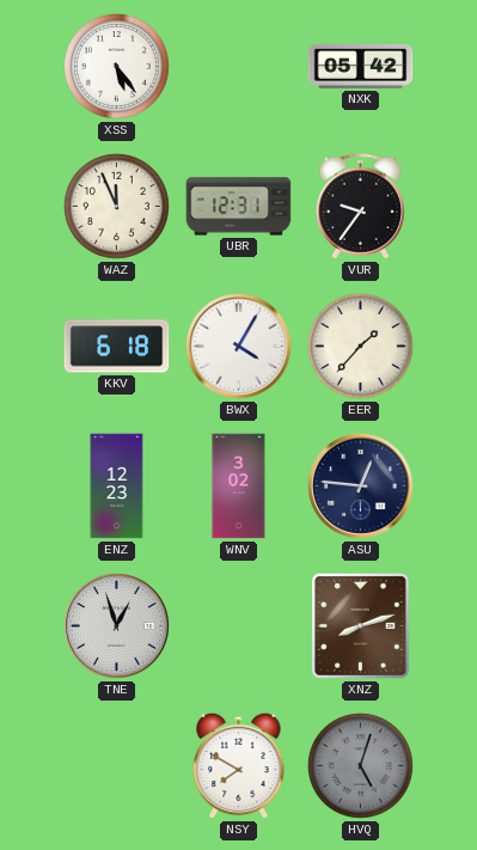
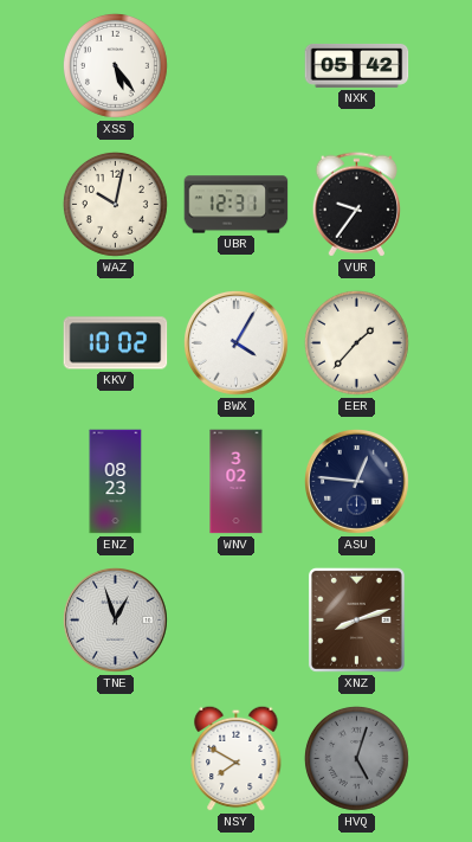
WAZ: 11:56 -> 10:02
KKV: 6:18 -> 10:02
ENZ: 12:23 -> 08:23
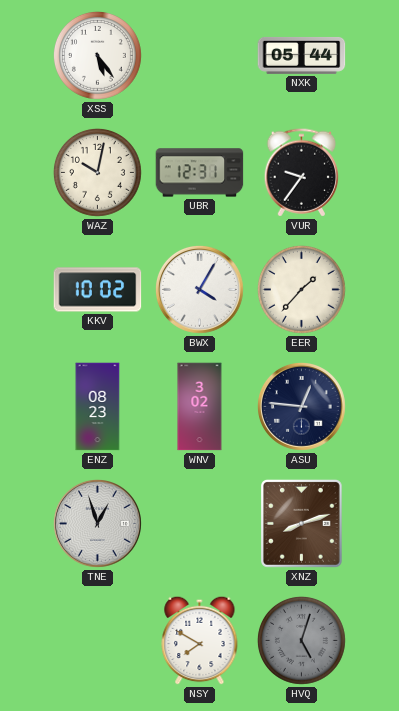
NXK: 05:42 -> 05:44
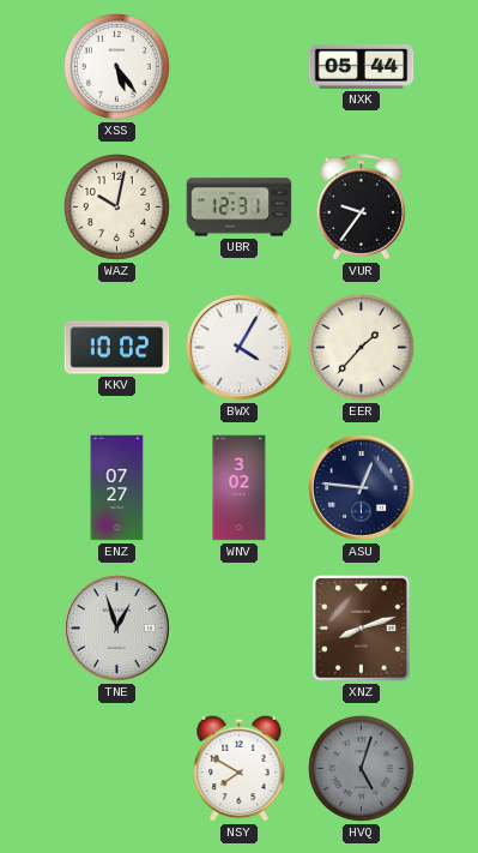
ENZ: 08:23 -> 07:27
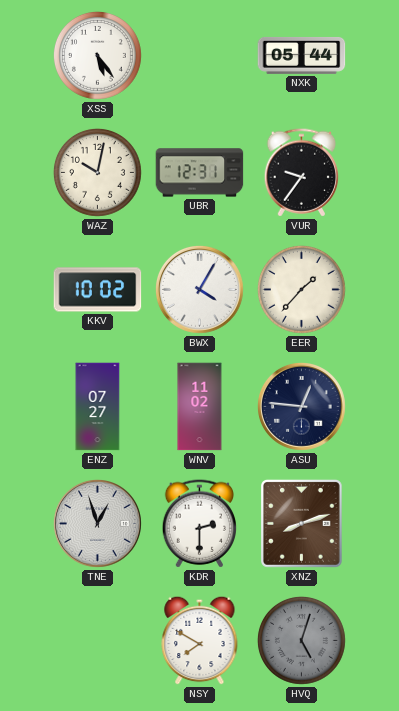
WNV: 3:02 -> 11:02
KDR: none -> 2:30
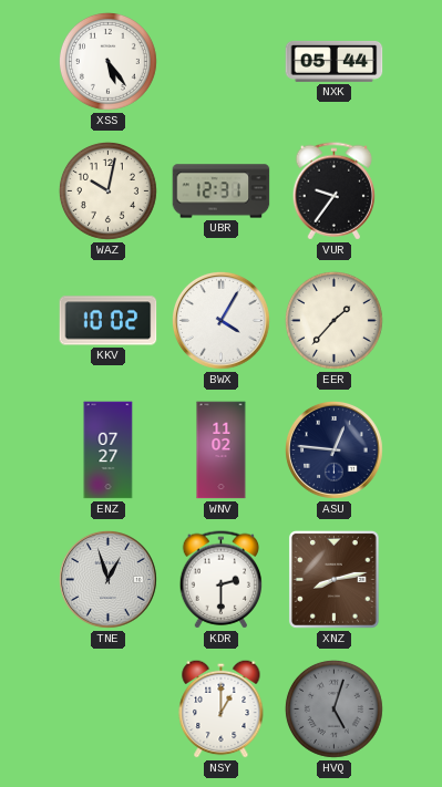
XNZ: 8:12 -> 8:13
NSY: 7:50 -> 1:00
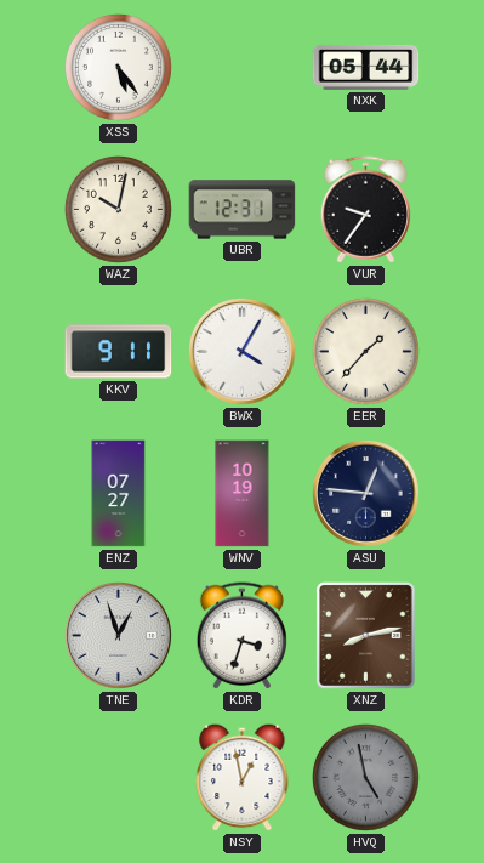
KKV: 10:02 -> 9:11
WNV: 11:02 -> 10:19
KDR: 2:30 -> 3:33
NSY: 1:00 -> 12:58
HVQ: 5:03 -> 4:58
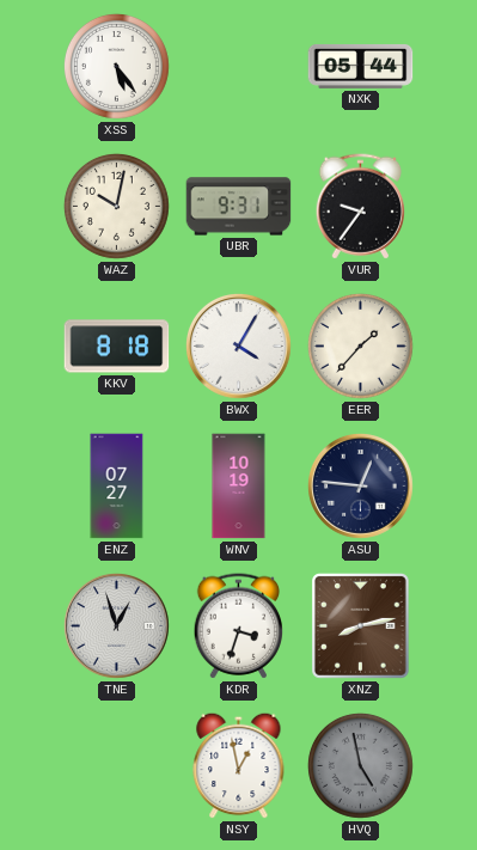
UBR: 12:31 -> 9:31
KKV: 9:11 -> 8:18
